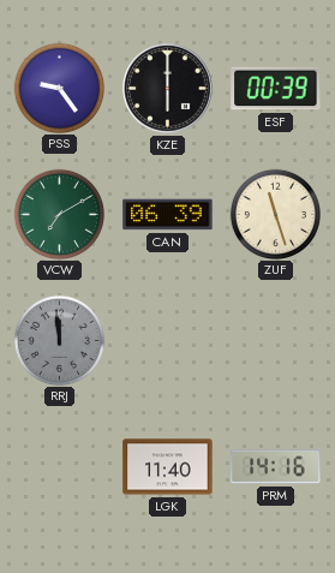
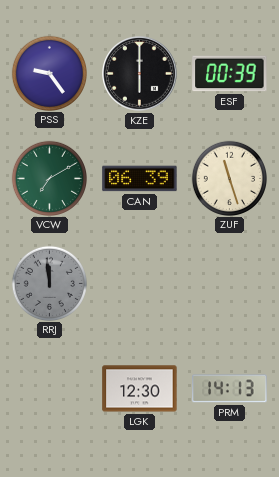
LGK: 11:40 -> 12:30
PRM: 14:16 -> 14:13
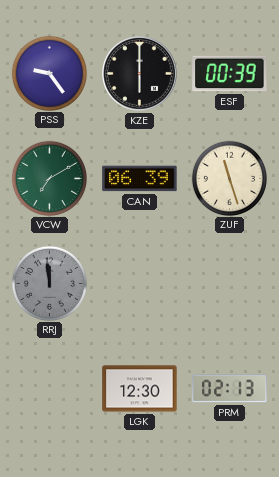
PRM: 14:13 -> 02:13
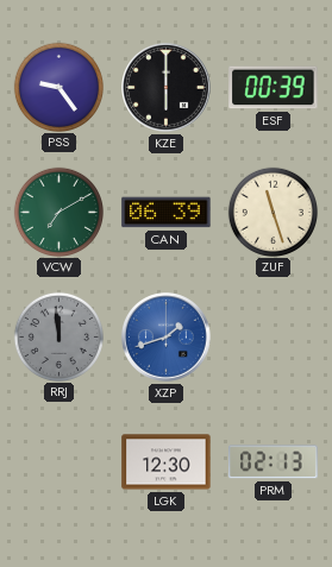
XZP: none -> 1:42
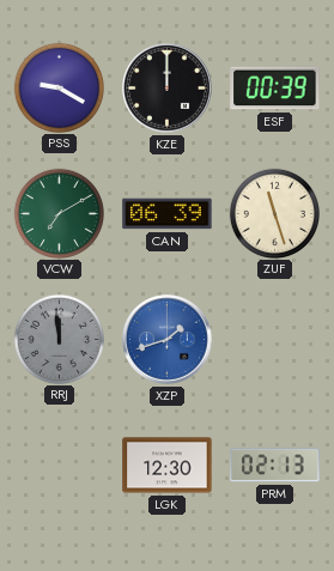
PSS: 9:24 -> 9:20
KZE: 6:00 -> 12:00
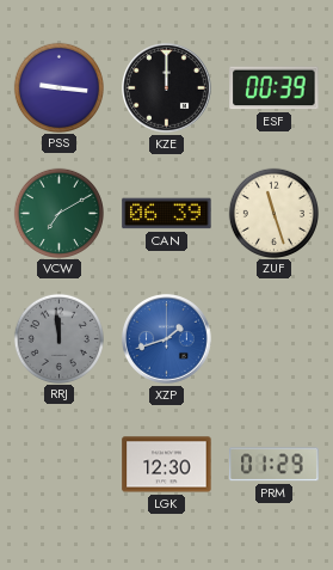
PSS: 9:20 -> 9:16
PRM: 02:13 -> 01:29
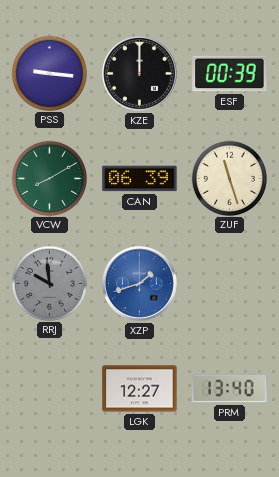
VCW: 7:10 -> 8:10
RRJ: 11:59 -> 9:59
LGK: 12:30 -> 12:27
PRM: 01:29 -> 13:40
